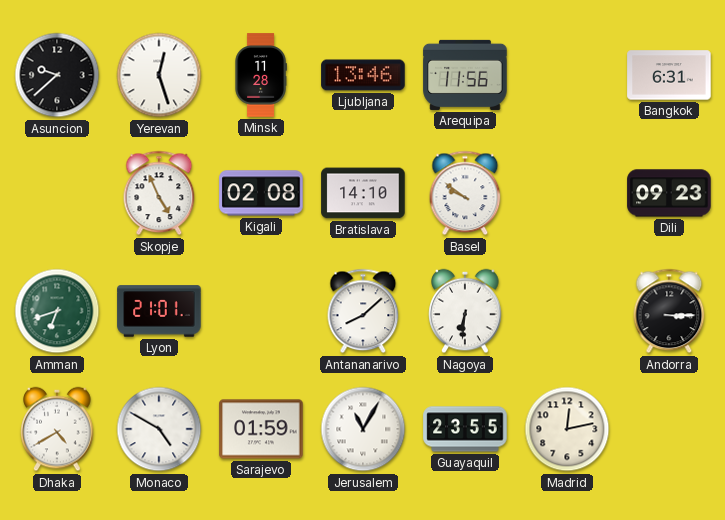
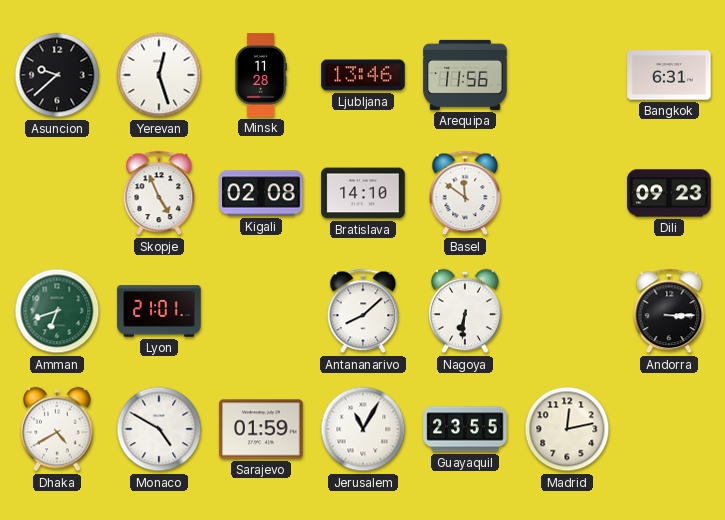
Basel: 9:51 -> 11:51
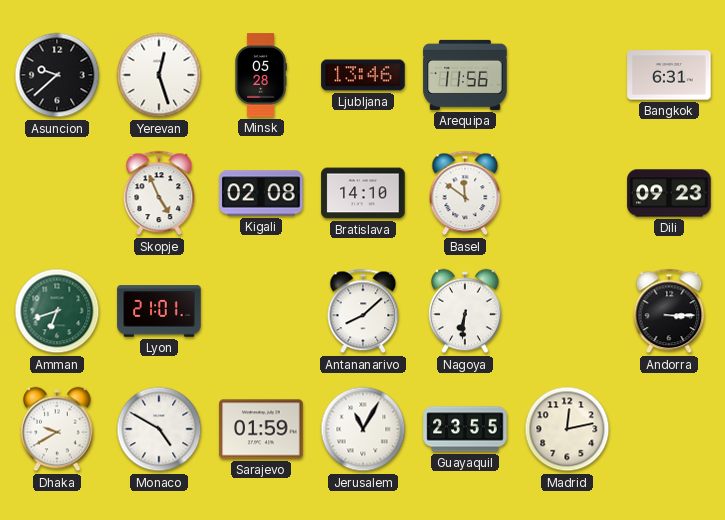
Minsk: 11:28 -> 05:28
Dhaka: 4:40 -> 9:40
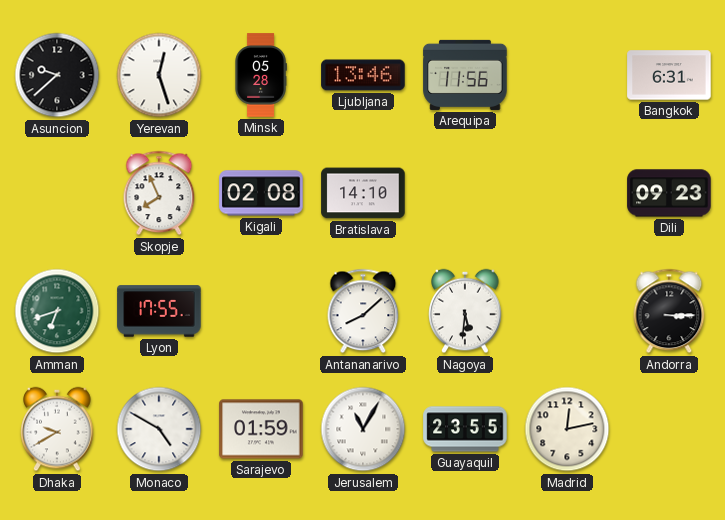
Skopje: 4:56 -> 7:56
Basel: 11:51 -> none
Lyon: 21:01 -> 17:55
Nagoya: 6:31 -> 5:31
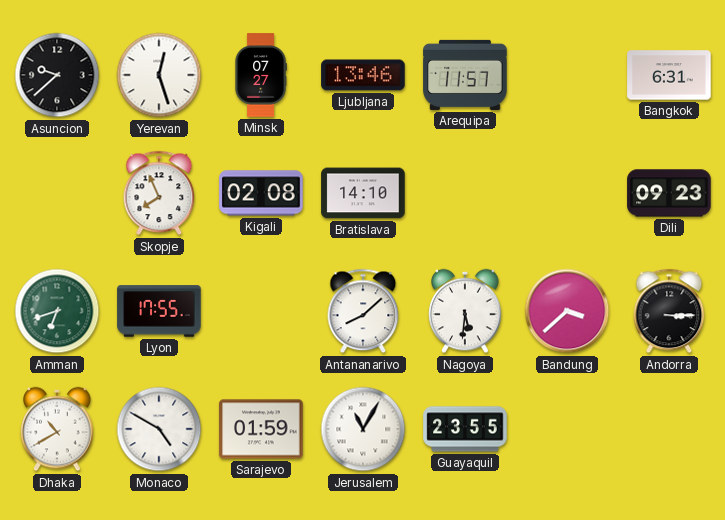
Minsk: 05:28 -> 07:27
Arequipa: 11:56 -> 11:57
Bandung: none -> 3:38
Dhaka: 9:40 -> 10:40
Madrid: 12:13 -> none
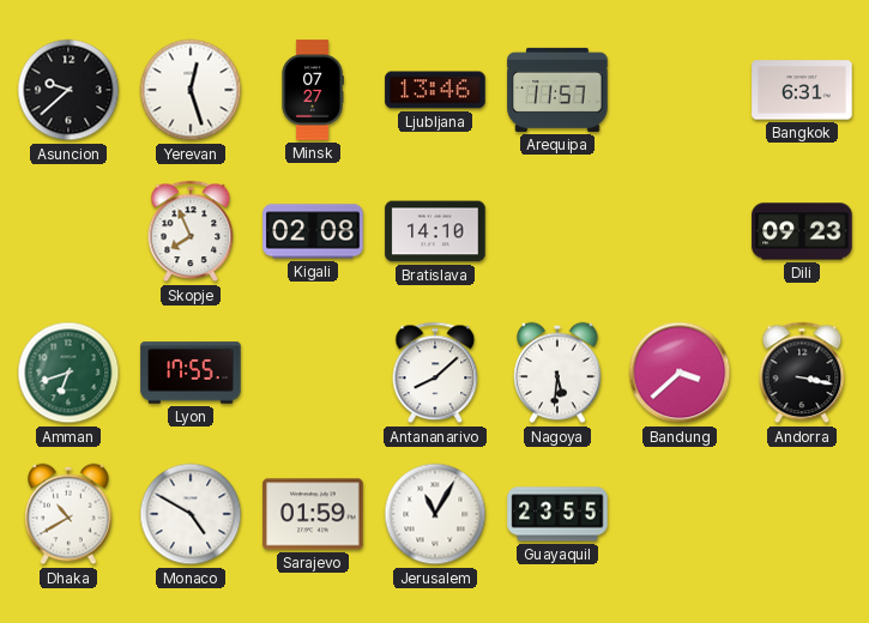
Andorra: 3:15 -> 3:17
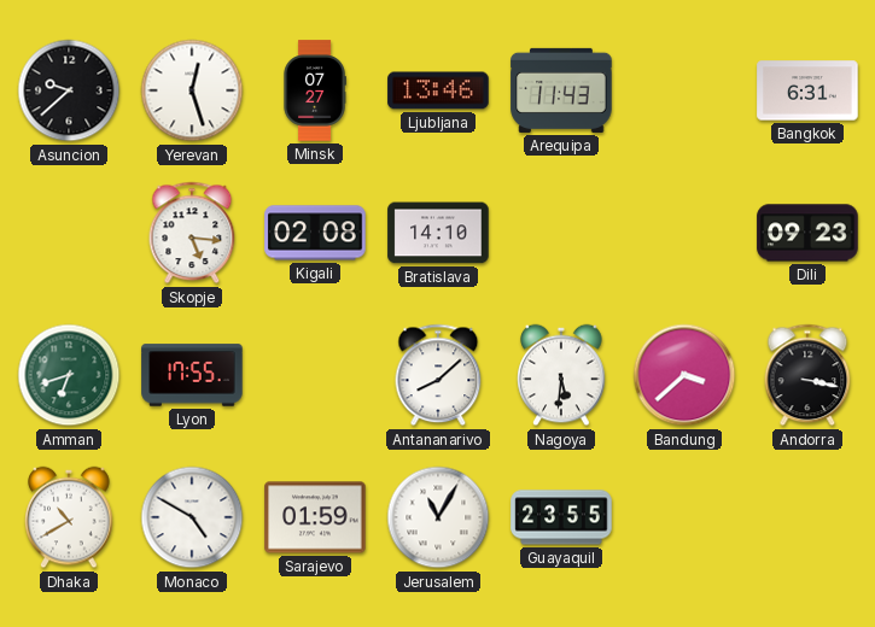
Arequipa: 11:57 -> 11:43
Skopje: 7:56 -> 5:16
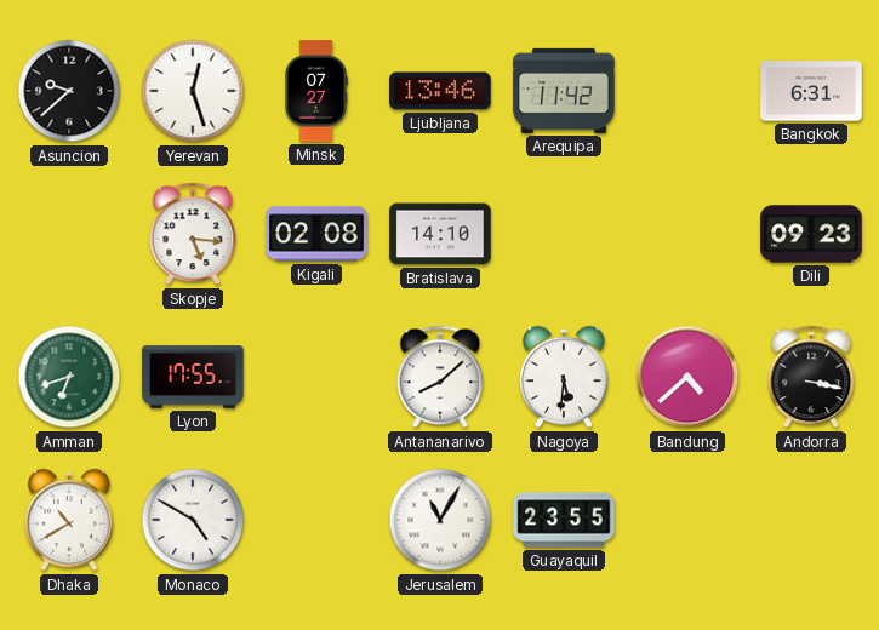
Arequipa: 11:43 -> 11:42
Bandung: 3:38 -> 4:38
Sarajevo: 01:59 -> none
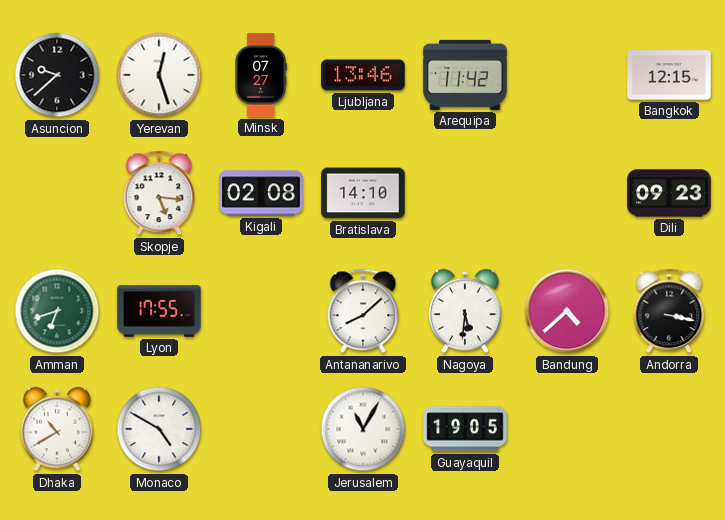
Bangkok: 6:31 -> 12:15
Guayaquil: 23:55 -> 19:05
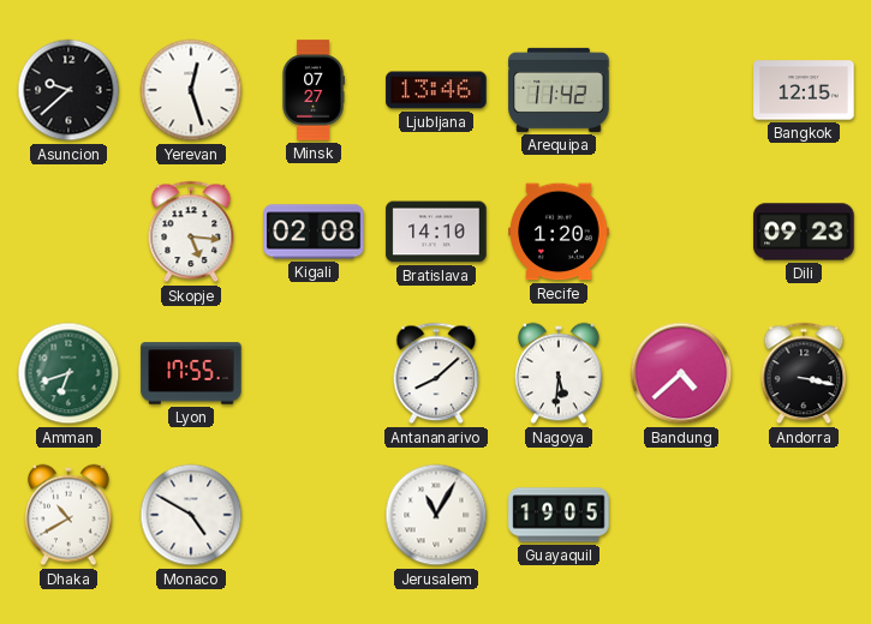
Recife: none -> 1:20
